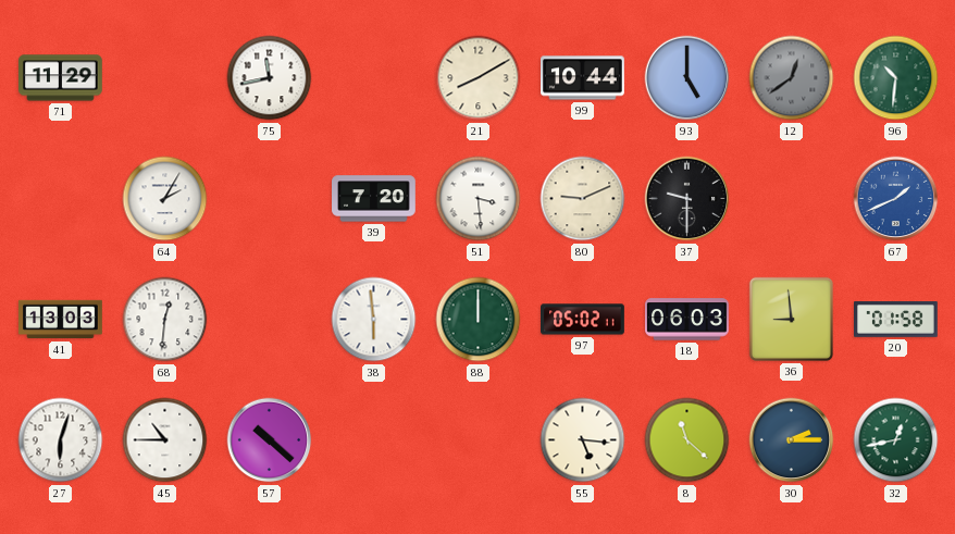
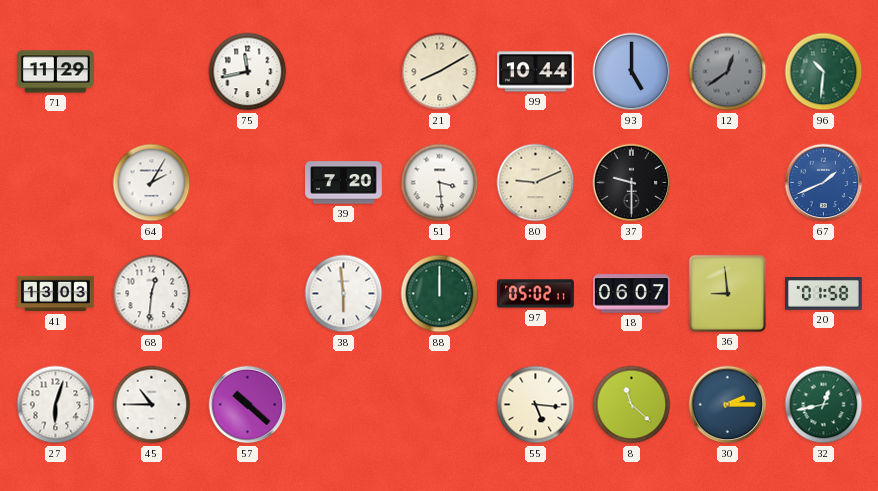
18: 06:03 -> 06:07
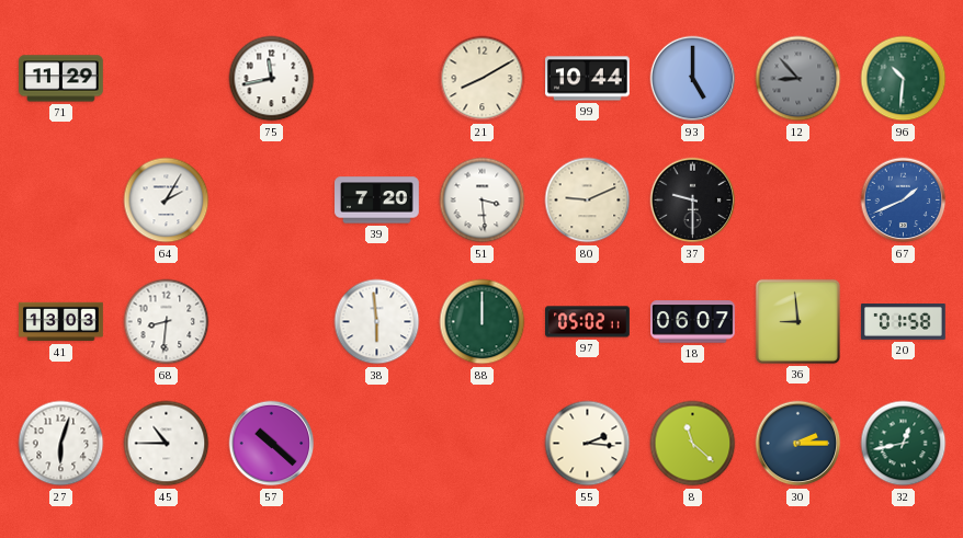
12: 12:39 -> 8:53
68: 12:31 -> 8:31
55: 5:16 -> 2:16
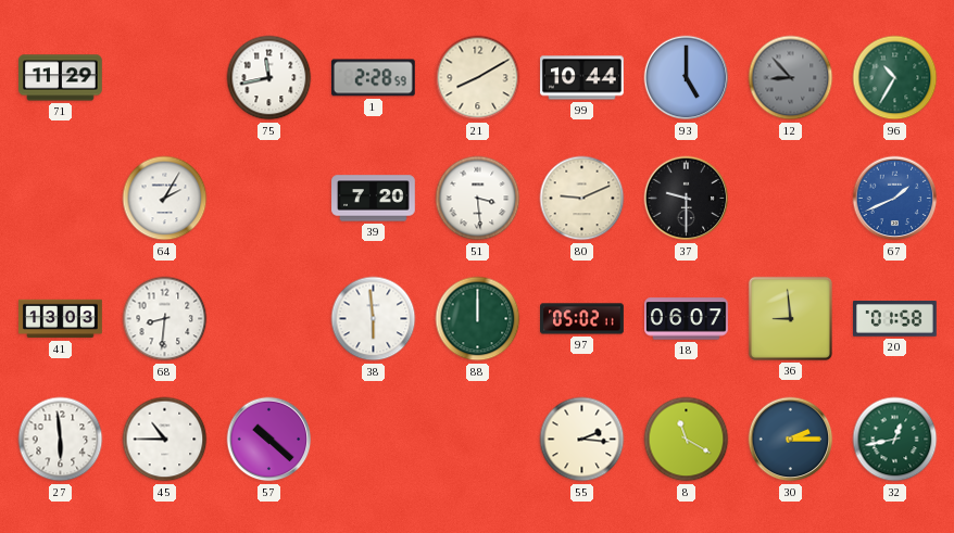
1: none -> 2:28
96: 10:31 -> 10:35
27: 6:03 -> 5:59
8: 11:22 -> 11:20
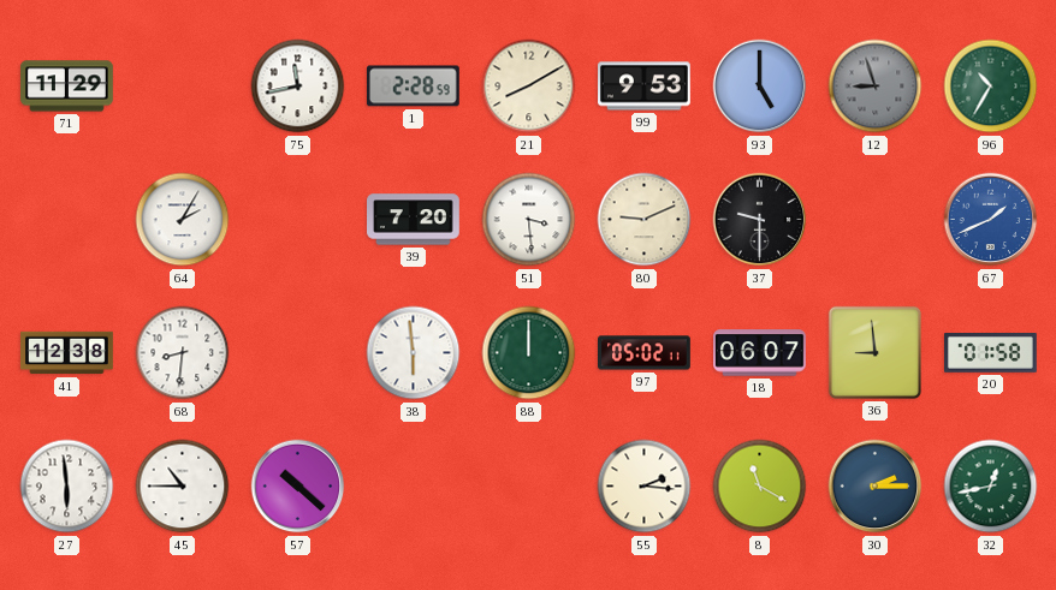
99: 10:44 -> 9:53
12: 8:53 -> 8:57
41: 13:03 -> 12:38
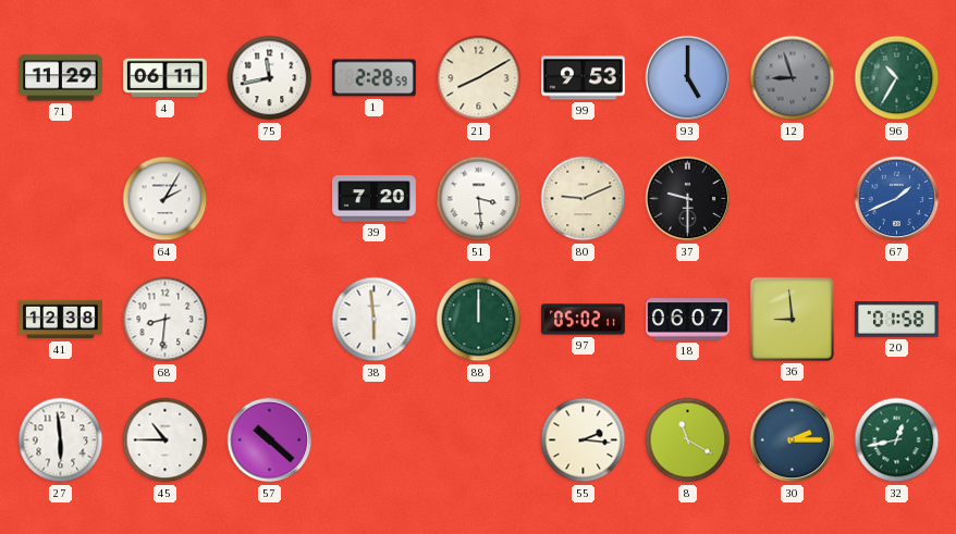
4: none -> 06:11
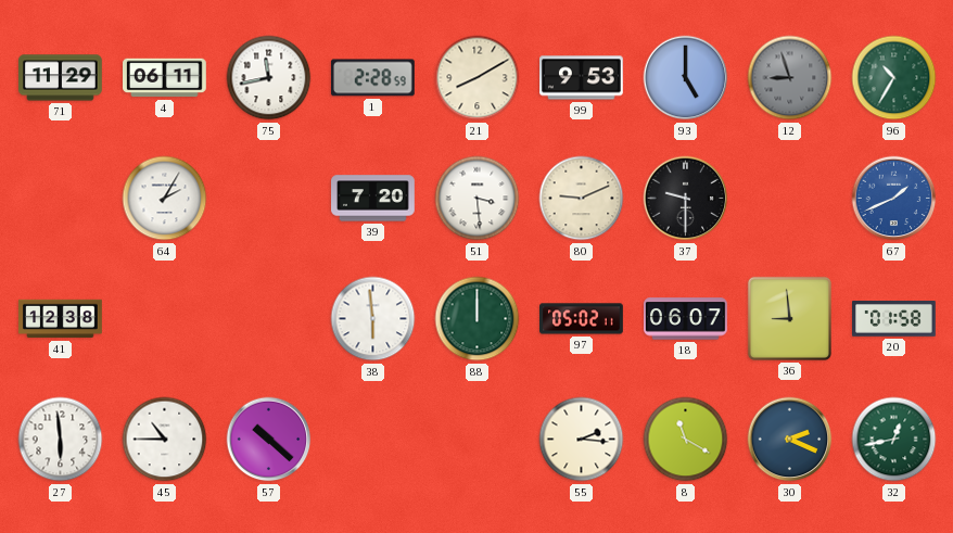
68: 8:31 -> none
30: 2:15 -> 2:19
